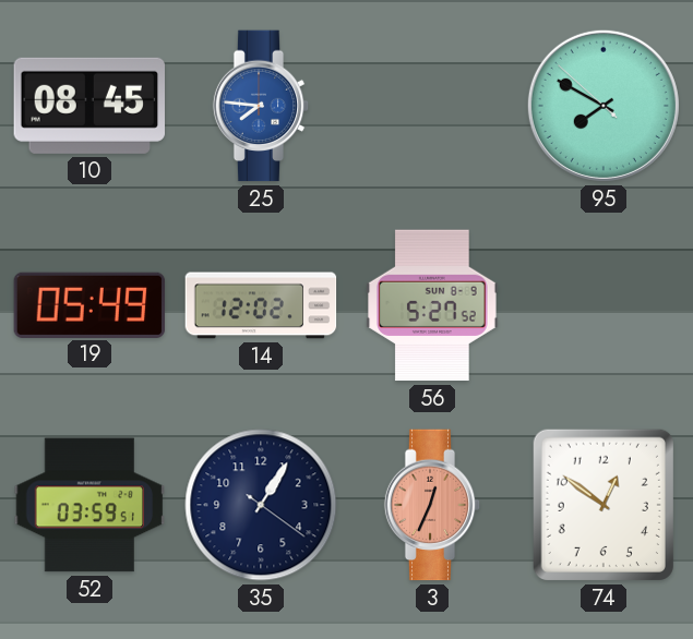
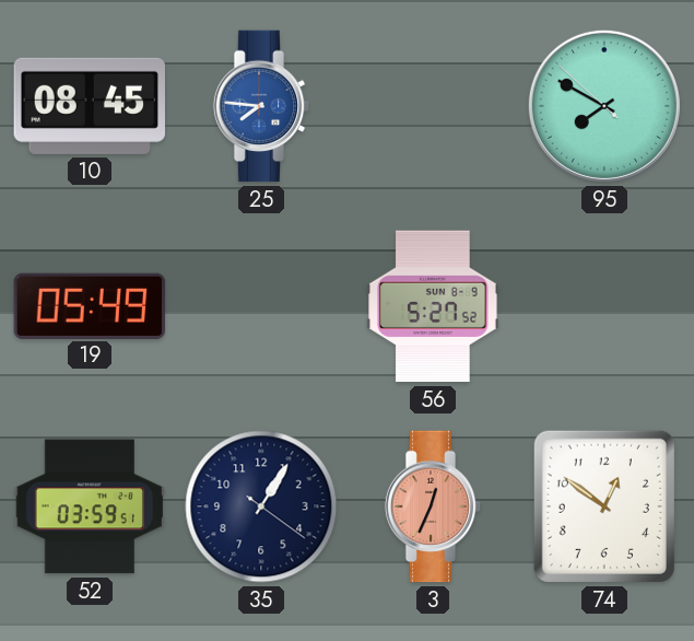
14: 12:02 -> none
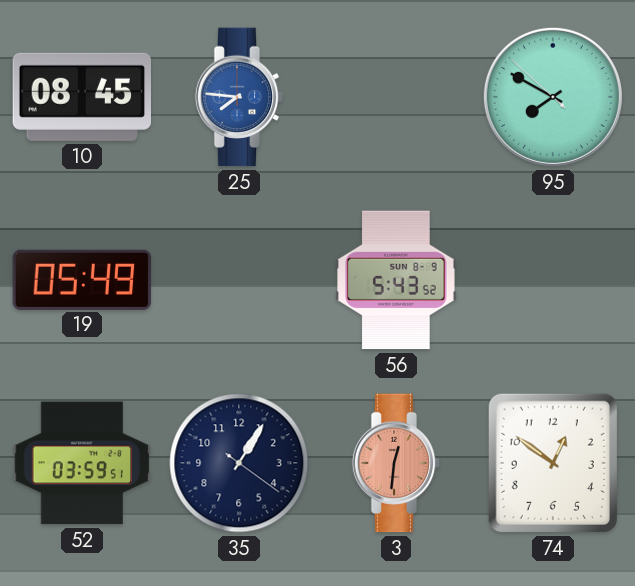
56: 5:27 -> 5:43
3: 12:34 -> 12:31
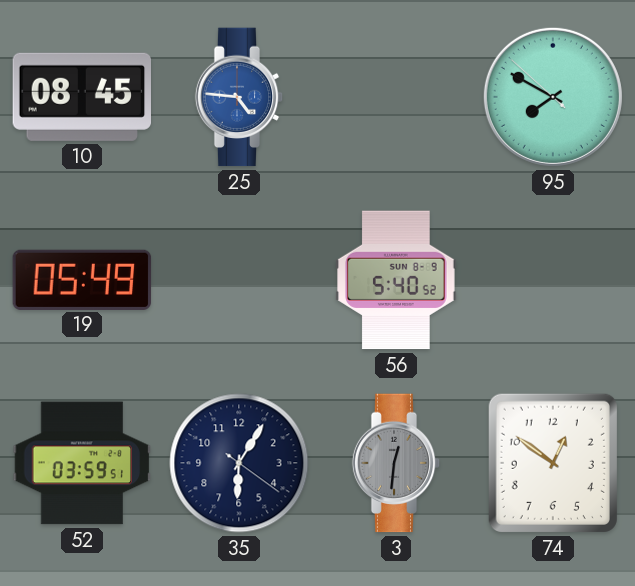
25: 7:46 -> 4:46
56: 5:43 -> 5:40
35: 1:05 -> 6:05
3 dial: salmon -> grey
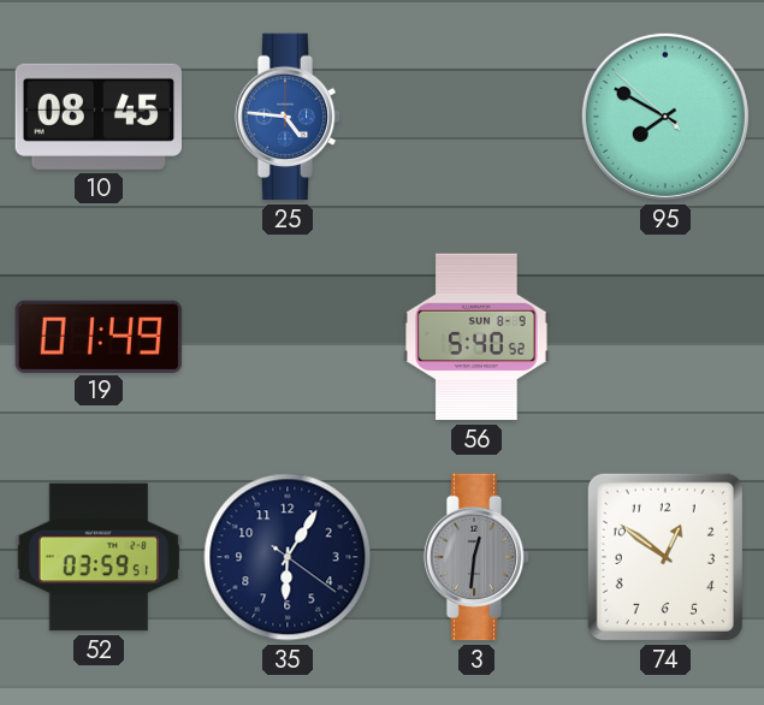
19: 05:49 -> 01:49
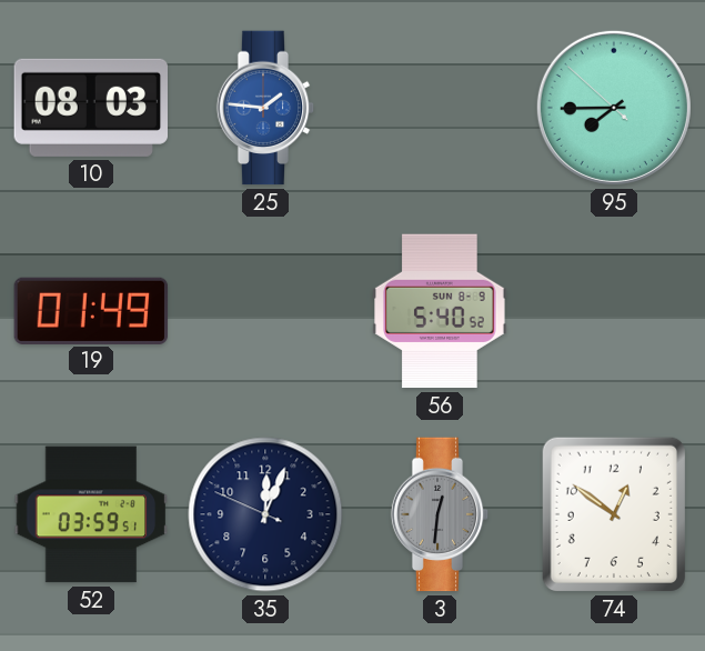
10: 08:45 -> 08:03
25: 4:46 -> 1:46
95: 7:49 -> 7:44
35: 6:05 -> 12:03
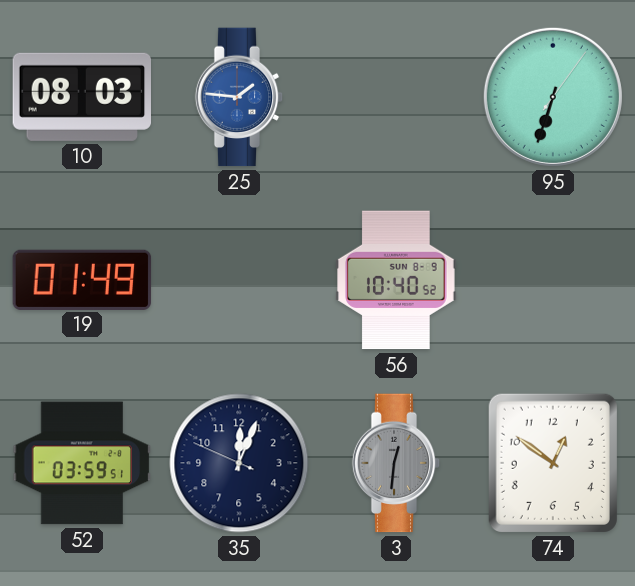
95: 7:44 -> 6:33
56: 5:40 -> 10:40
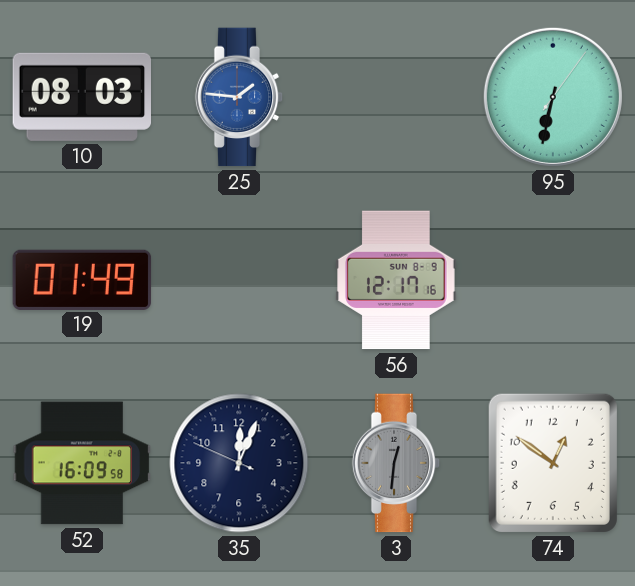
95: 6:33 -> 6:32
56: 10:40 -> 12:17
52: 03:59 -> 16:09
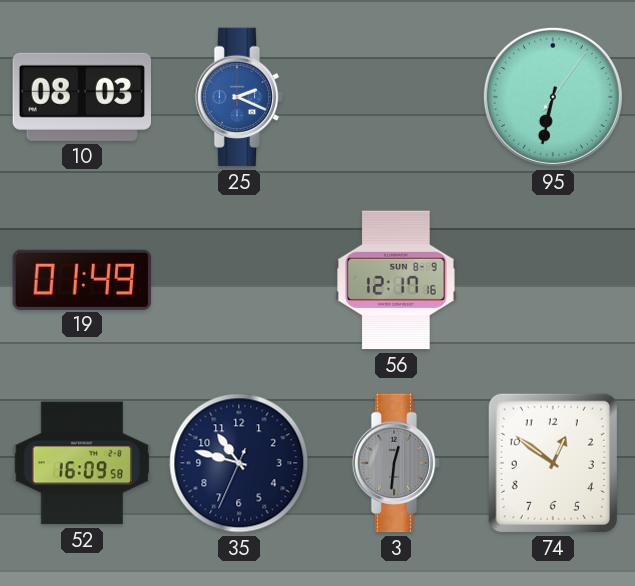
25: 1:46 -> 2:19
35: 12:03 -> 10:47
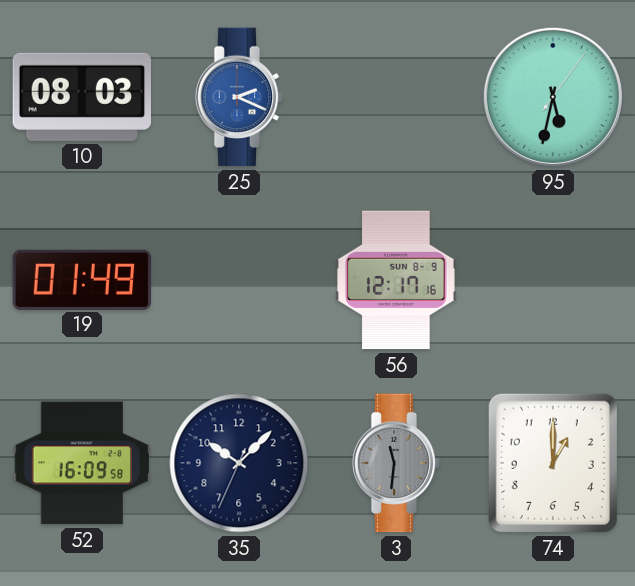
95: 6:32 -> 5:32
35: 10:47 -> 10:07
3: 12:31 -> 11:31
74: 12:51 -> 1:00
